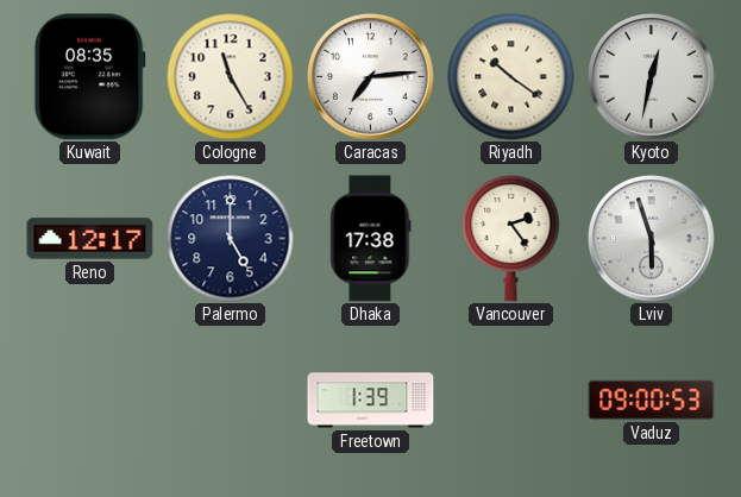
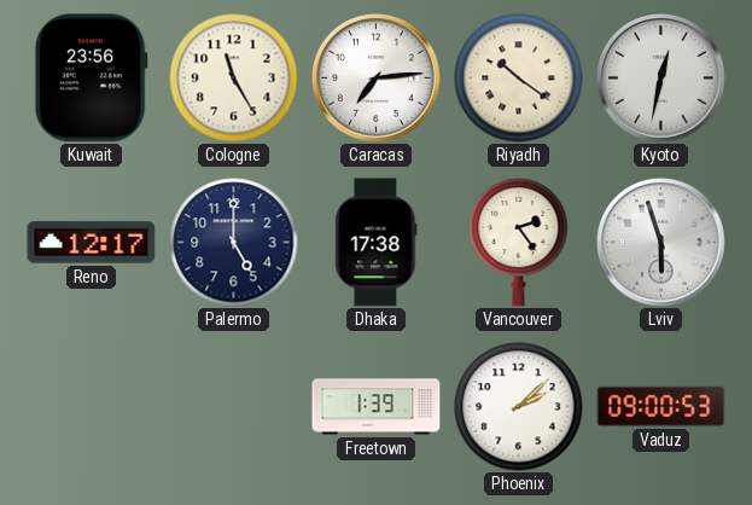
Kuwait: 08:35 -> 23:56
Phoenix: none -> 2:08
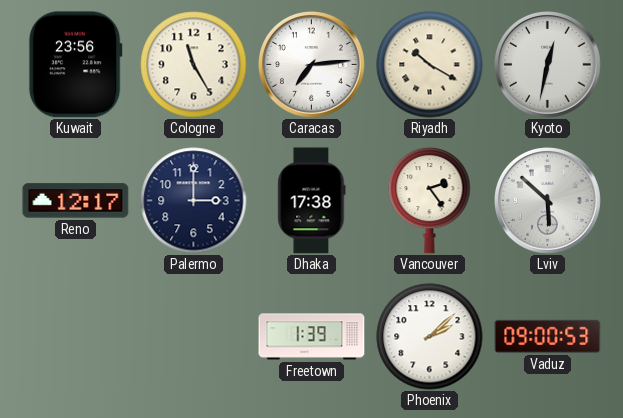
Riyadh: 10:21 -> 10:20
Palermo: 5:00 -> 3:00
Lviv: 5:57 -> 5:52
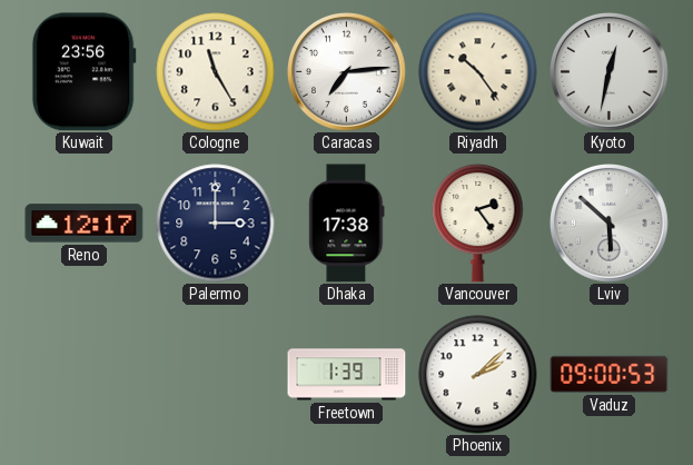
Riyadh: 10:20 -> 10:24
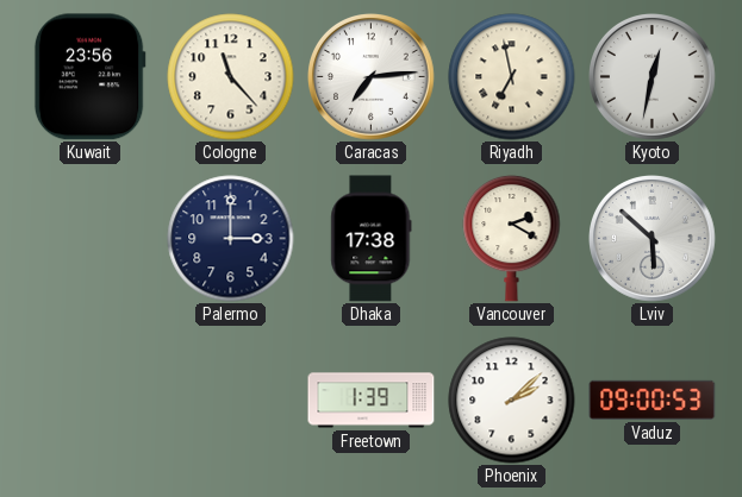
Cologne: 11:25 -> 11:23
Riyadh: 10:24 -> 6:58
Reno: 12:17 -> none
Vancouver: 2:24 -> 2:20
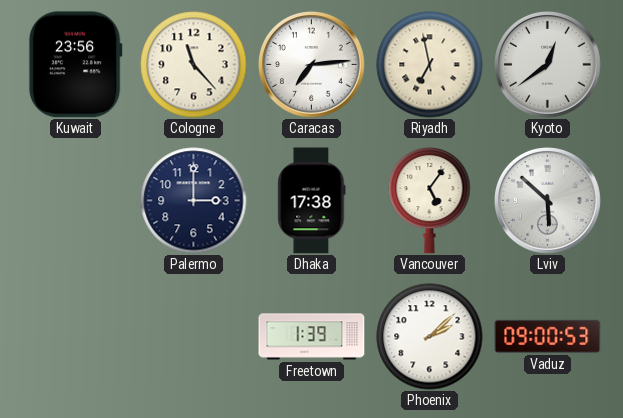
Kyoto: 12:32 -> 12:39
Vancouver: 2:20 -> 5:06
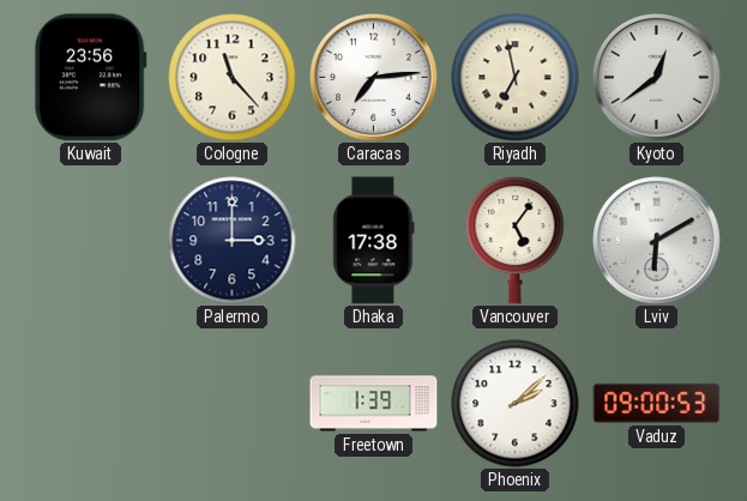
Lviv: 5:52 -> 6:10
